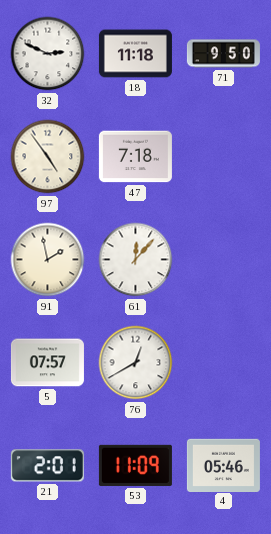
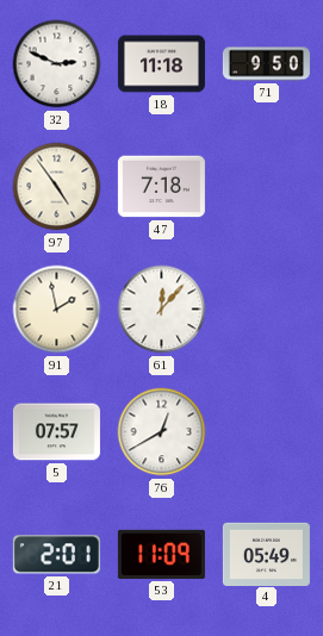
4: 05:46 -> 05:49
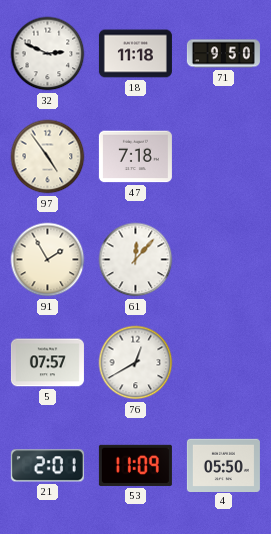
91: 1:58 -> 1:55
4: 05:49 -> 05:50
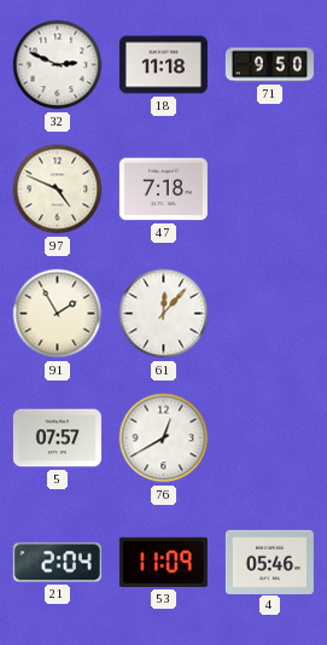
97: 4:54 -> 4:49
21: 2:01 -> 2:04
4: 05:50 -> 05:46
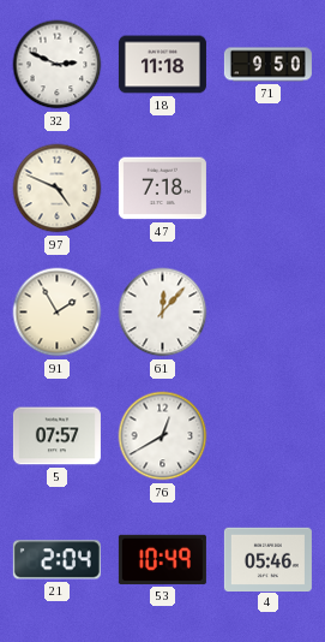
53: 11:09 -> 10:49
